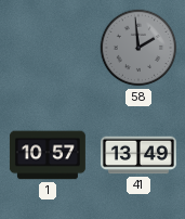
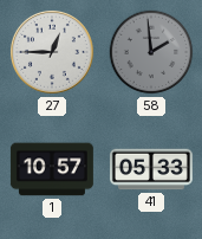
27: none -> 12:45
41: 13:49 -> 05:33
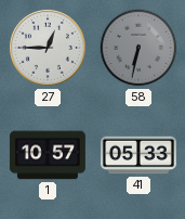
58: 1:59 -> 6:32
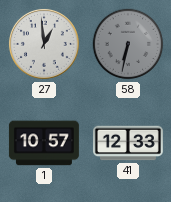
27: 12:45 -> 12:59
41: 05:33 -> 12:33
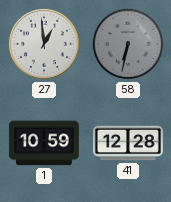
1: 10:57 -> 10:59
41: 12:33 -> 12:28
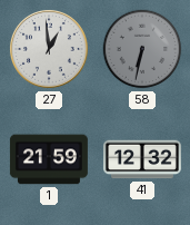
1: 10:59 -> 21:59
41: 12:28 -> 12:32
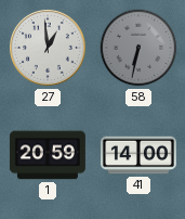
1: 21:59 -> 20:59
41: 12:32 -> 14:00
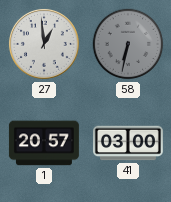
1: 20:59 -> 20:57
41: 14:00 -> 03:00
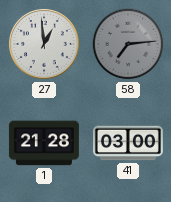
58: 6:32 -> 7:14
1: 20:57 -> 21:28
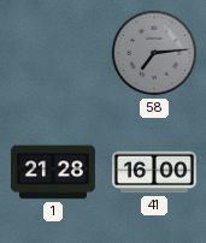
27: 12:59 -> none
41: 03:00 -> 16:00
